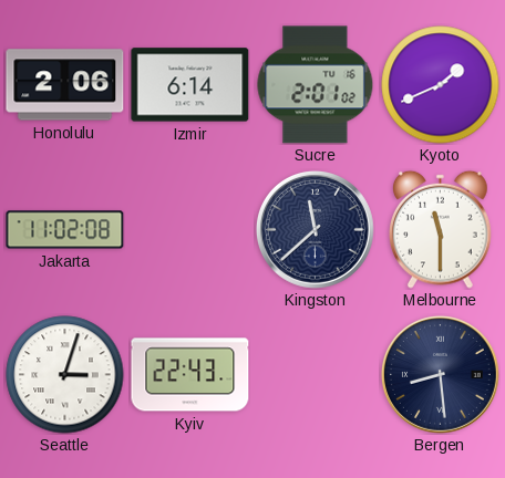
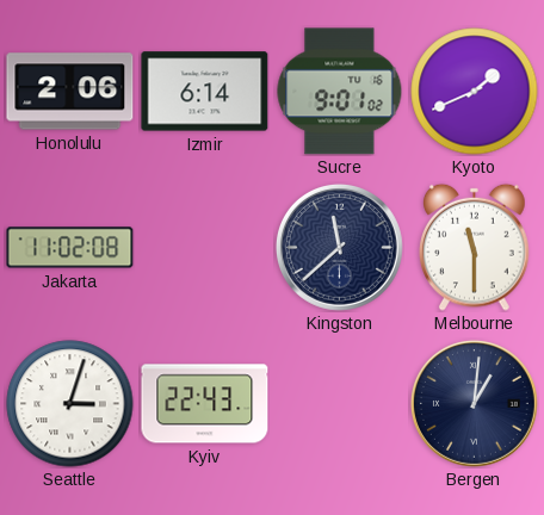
Sucre: 2:01 -> 9:01
Bergen: 8:29 -> 1:01
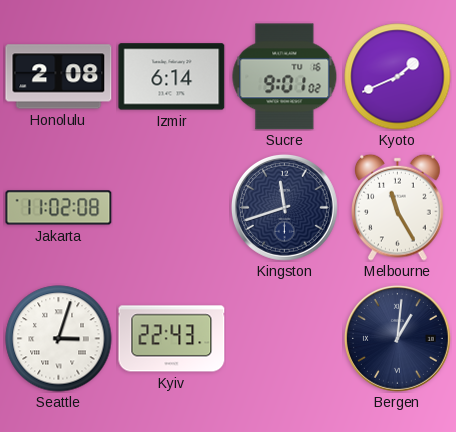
Honolulu: 2:06 -> 2:08
Kingston: 11:38 -> 11:42
Melbourne: 11:30 -> 11:25
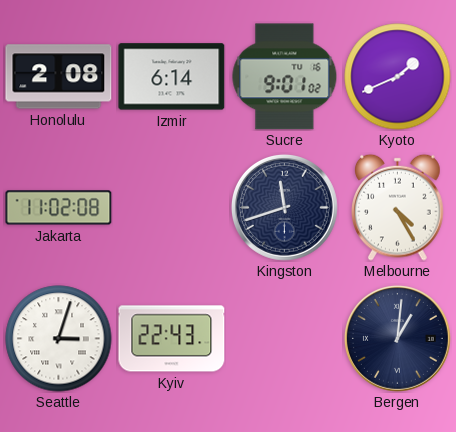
Melbourne: 11:25 -> 4:25
